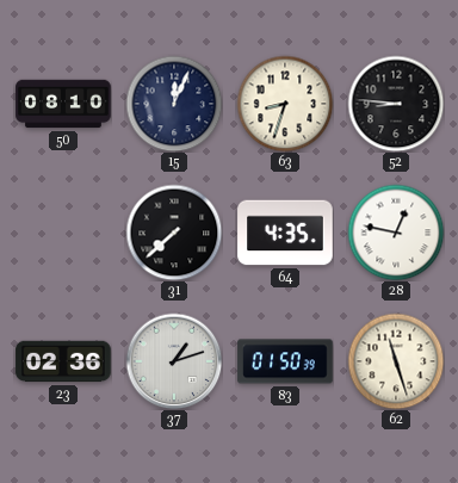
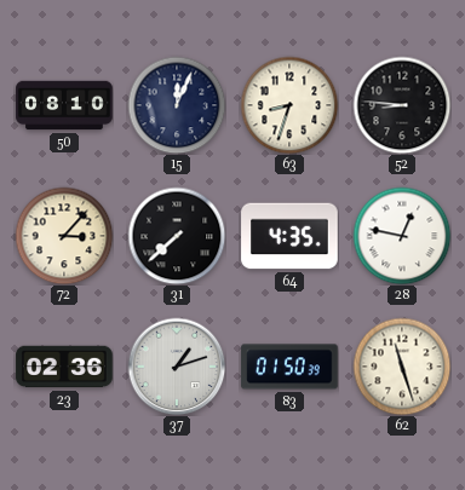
72: none -> 3:07
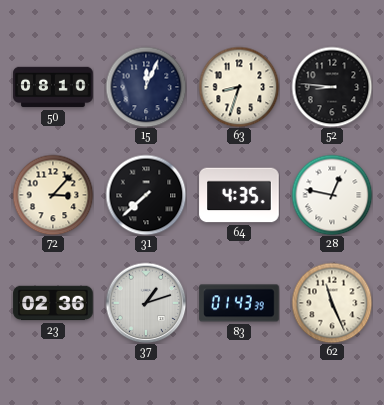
83: 01:50 -> 01:43
62: 11:27 -> 11:26
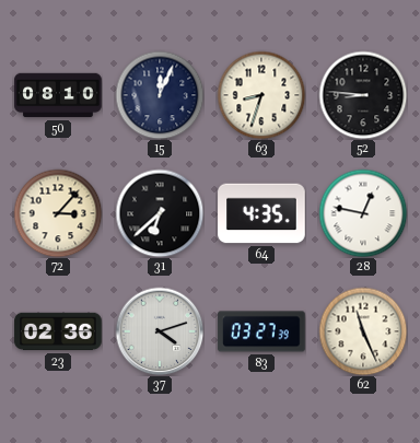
31: 7:38 -> 6:38
37: 1:12 -> 4:12
83: 01:43 -> 03:27
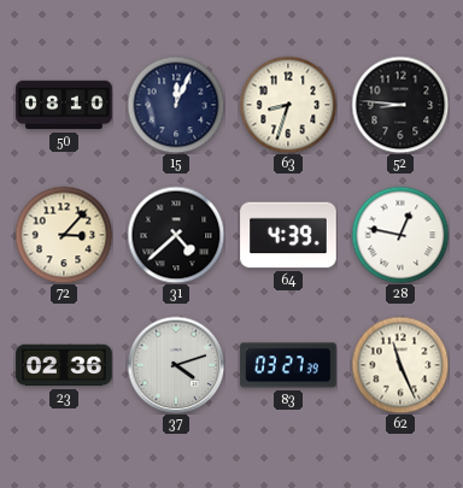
31: 6:38 -> 4:38
64: 4:35 -> 4:39
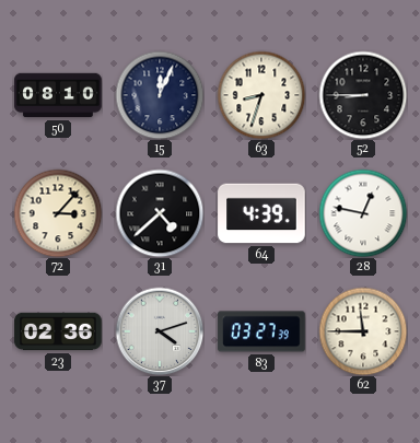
52: 8:46 -> 8:45
62: 11:26 -> 11:45
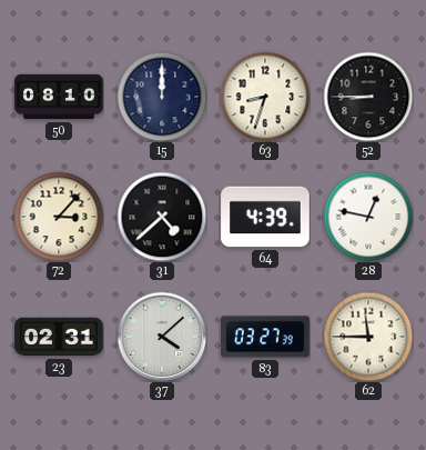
15: 12:04 -> 12:00
23: 02:36 -> 02:31
37: 4:12 -> 4:08
